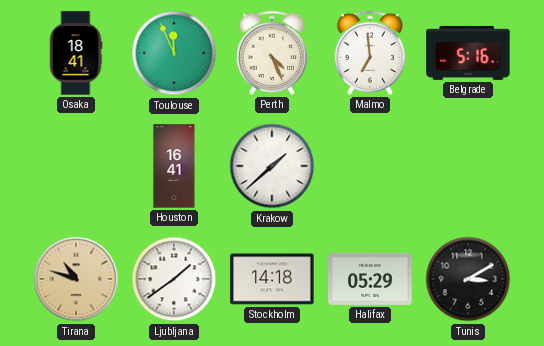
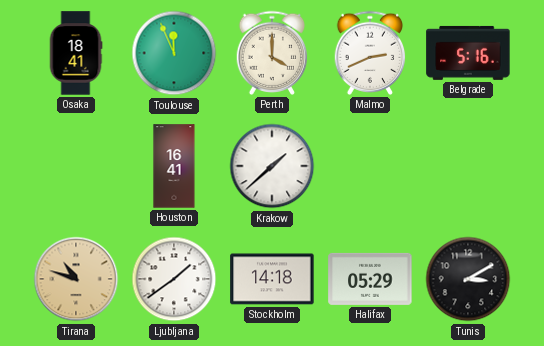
Perth: 4:26 -> 4:00
Malmo: 6:59 -> 2:41
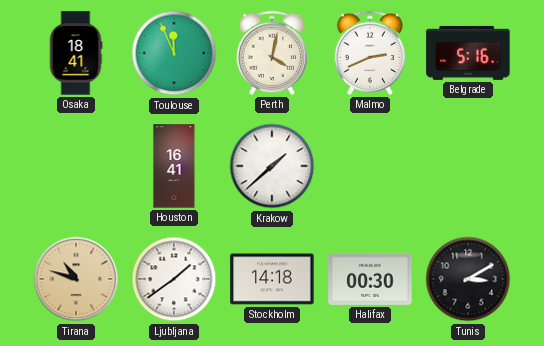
Perth: 4:00 -> 4:02
Halifax: 05:29 -> 00:30
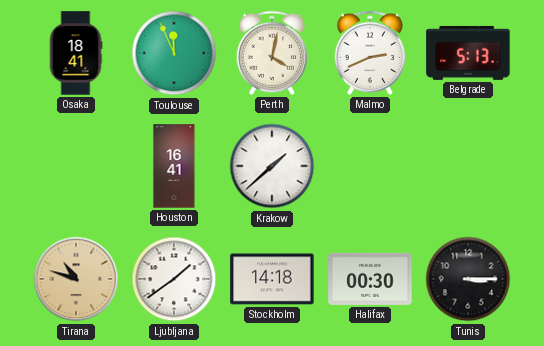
Belgrade: 5:16 -> 5:13
Tunis: 3:10 -> 3:15
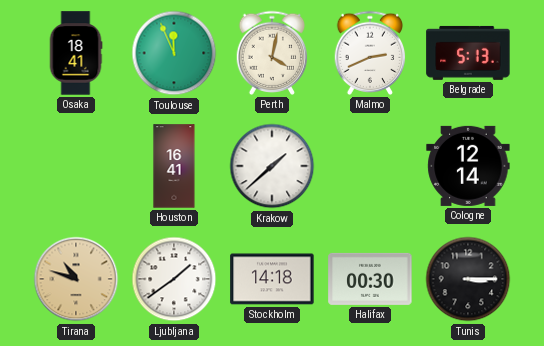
Cologne: none -> 12:14
